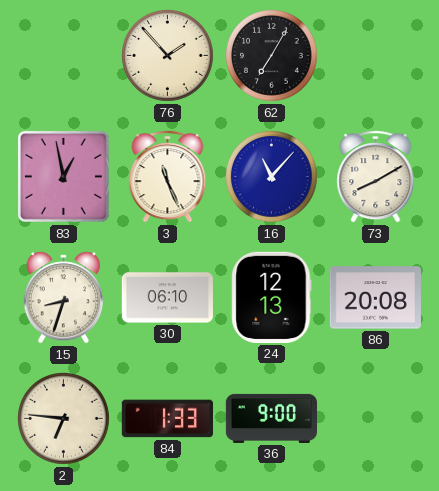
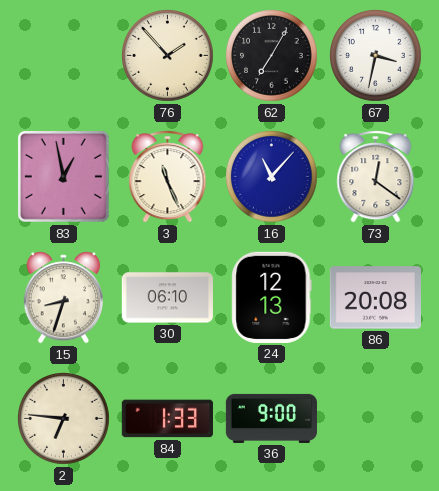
67: none -> 3:32
73: 8:10 -> 12:21
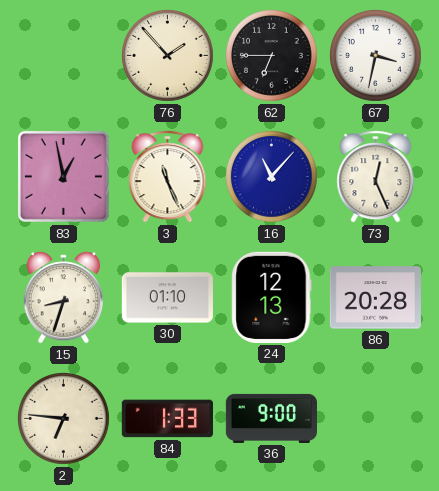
62: 7:05 -> 6:45
73: 12:21 -> 12:26
30: 06:10 -> 01:10
86: 20:08 -> 20:28
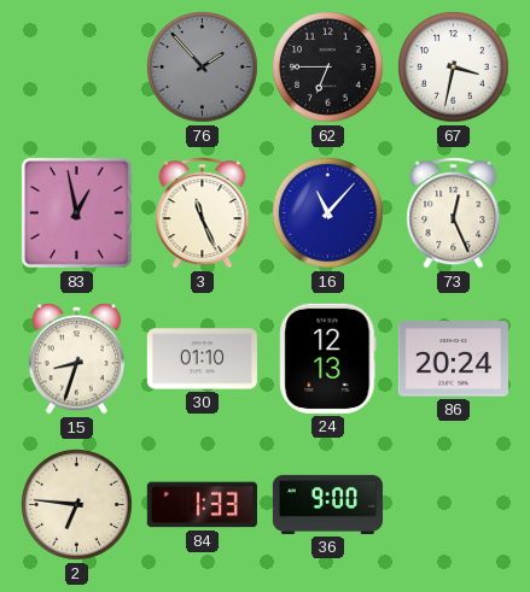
76 dial: cream -> grey
86: 20:28 -> 20:24
